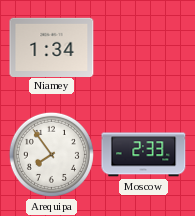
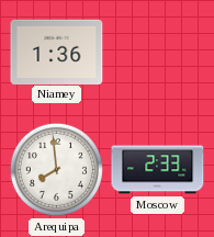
Niamey: 1:34 -> 1:36
Arequipa: 7:54 -> 7:59
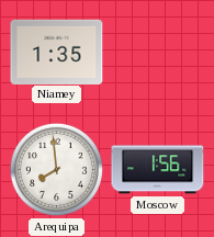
Niamey: 1:36 -> 1:35
Moscow: 2:33 -> 1:56
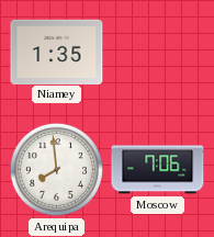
Moscow: 1:56 -> 7:06
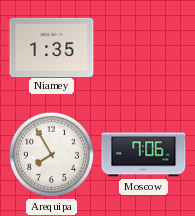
Arequipa: 7:59 -> 7:55
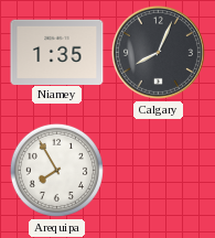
Calgary: none -> 8:04
Moscow: 7:06 -> none
